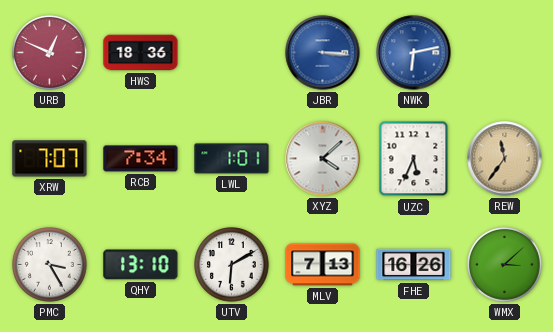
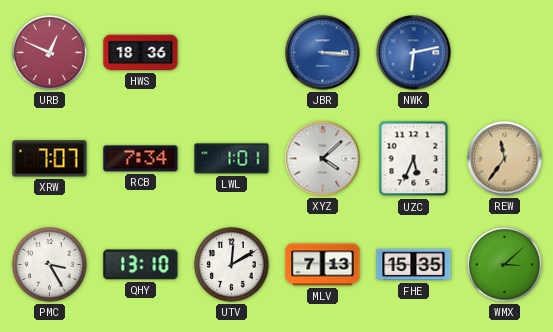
UTV: 6:10 -> 12:10
FHE: 16:26 -> 15:35
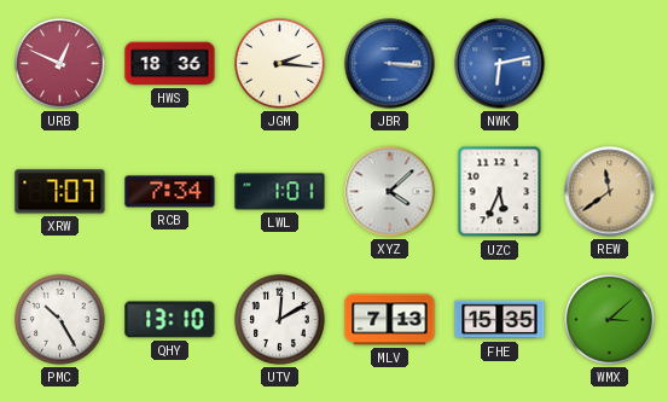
JGM: none -> 2:16
REW: 11:36 -> 11:39
PMC: 3:25 -> 10:25
